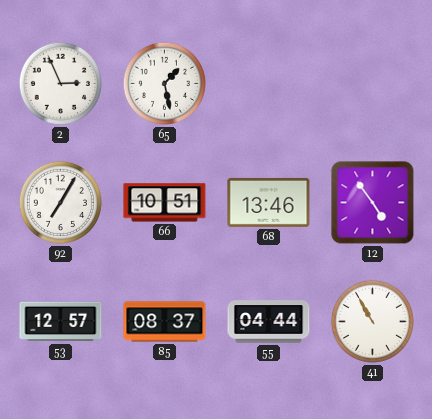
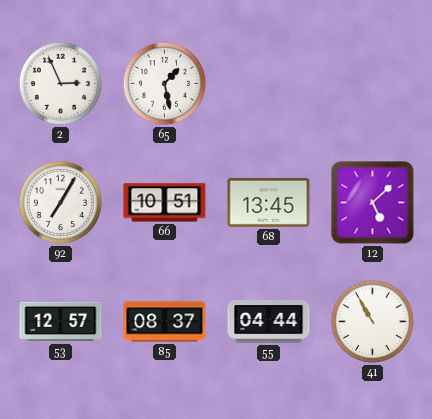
68: 13:46 -> 13:45
12: 4:54 -> 5:08
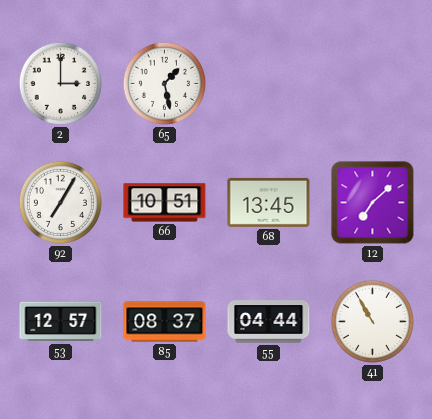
2: 2:56 -> 3:00
12: 5:08 -> 7:08
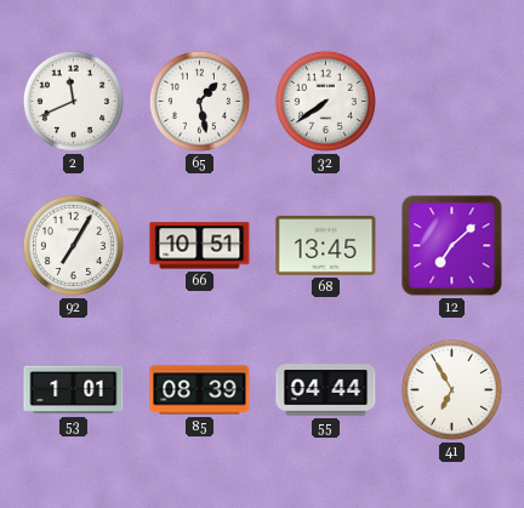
2: 3:00 -> 11:41
32: none -> 7:39
53: 12:57 -> 1:01
85: 08:37 -> 08:39
41: 10:55 -> 6:55
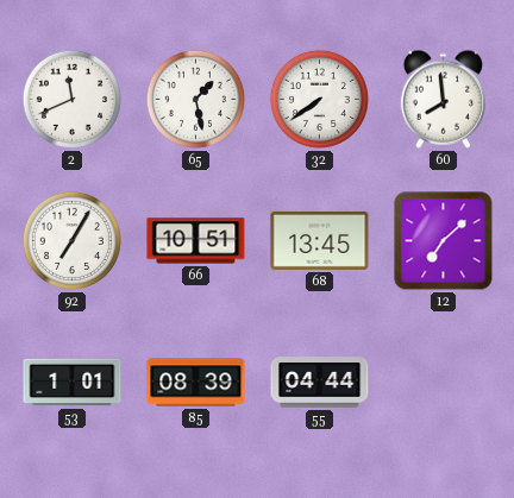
60: none -> 7:59
41: 6:55 -> none
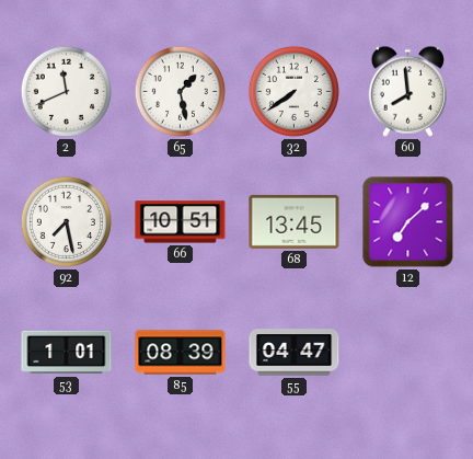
92: 7:05 -> 7:28
55: 04:44 -> 04:47
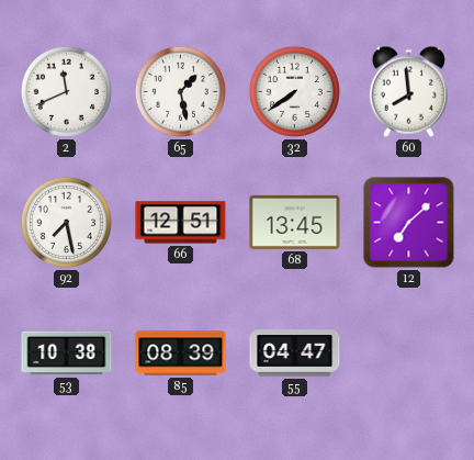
66: 10:51 -> 12:51
53: 1:01 -> 10:38
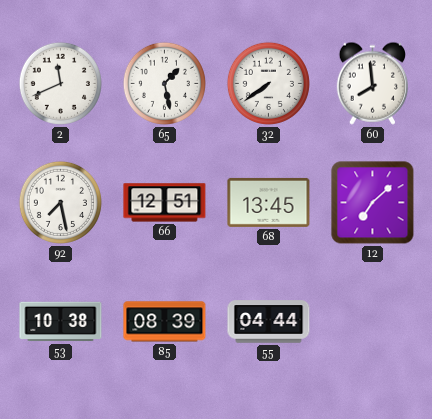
55: 04:47 -> 04:44
